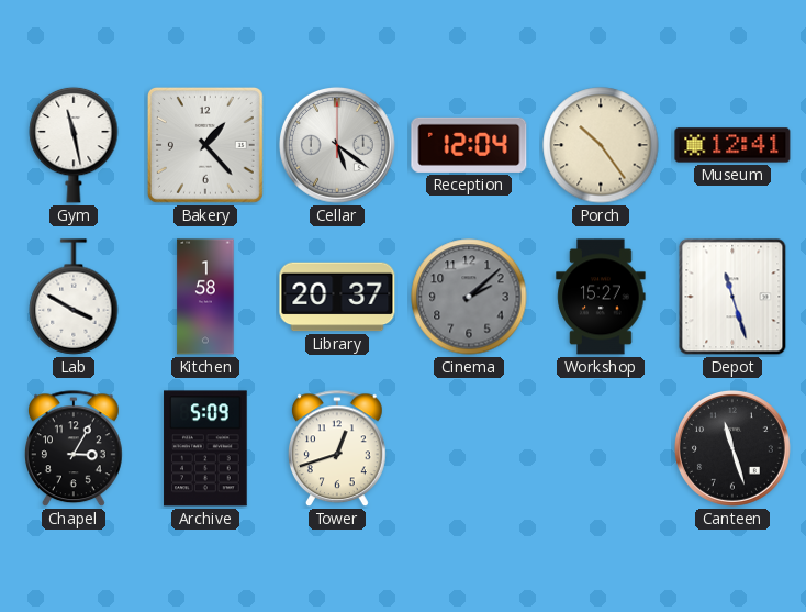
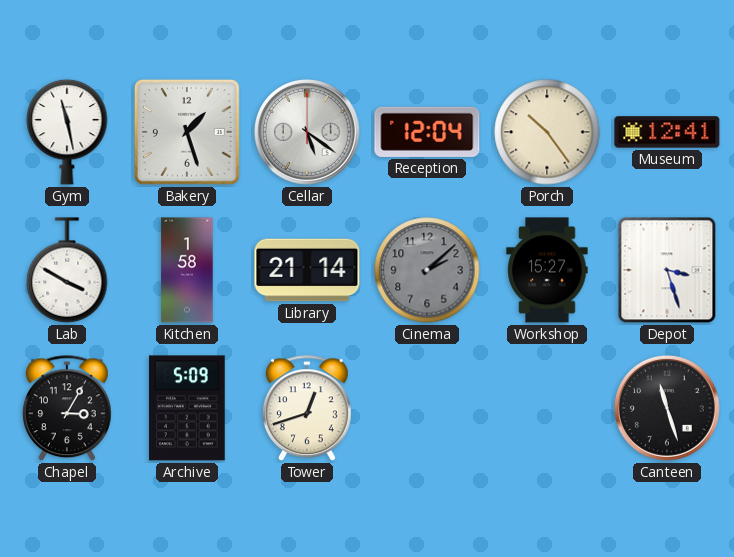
Bakery: 1:23 -> 1:27
Library: 20:37 -> 21:14
Depot: 11:27 -> 3:27
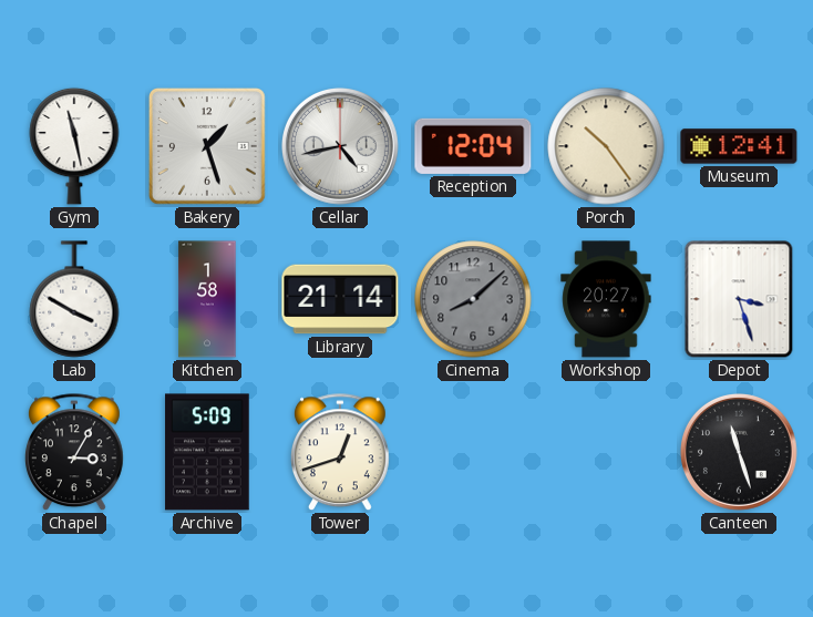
Cellar: 5:21 -> 4:43
Cinema: 2:08 -> 8:08
Workshop: 15:27 -> 20:27
